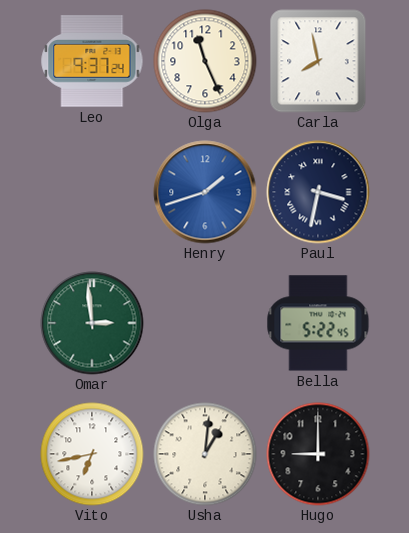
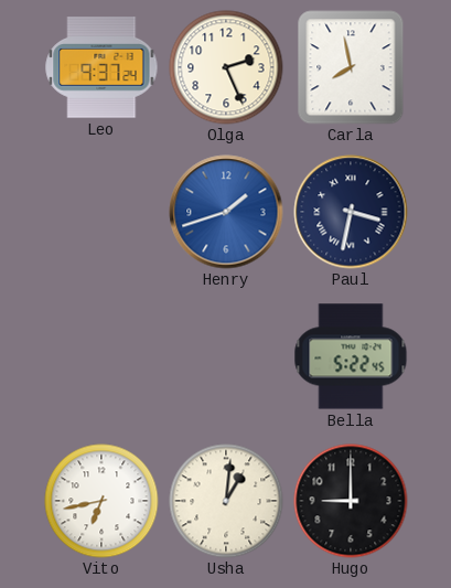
Olga: 11:26 -> 2:26
Omar: 2:59 -> none
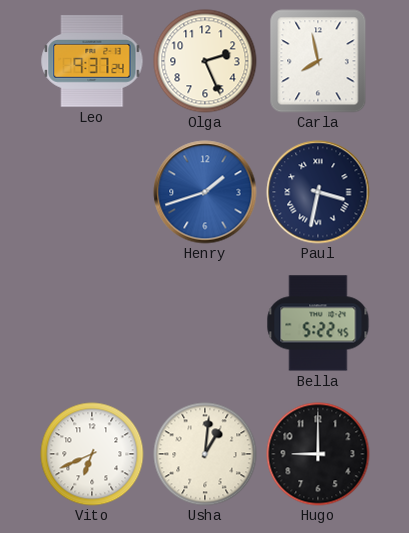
Vito: 6:43 -> 6:41
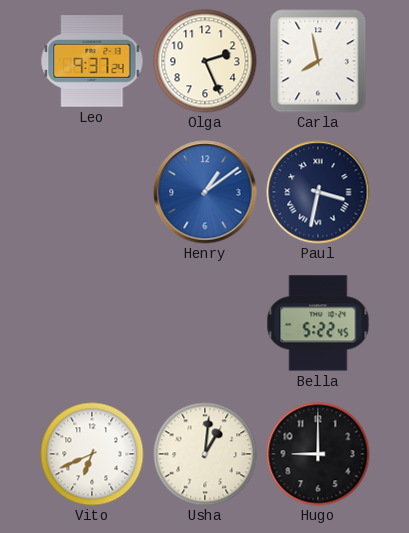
Henry: 1:42 -> 1:09
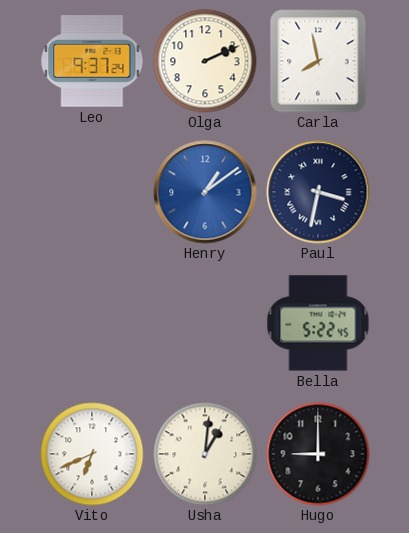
Olga: 2:26 -> 2:11
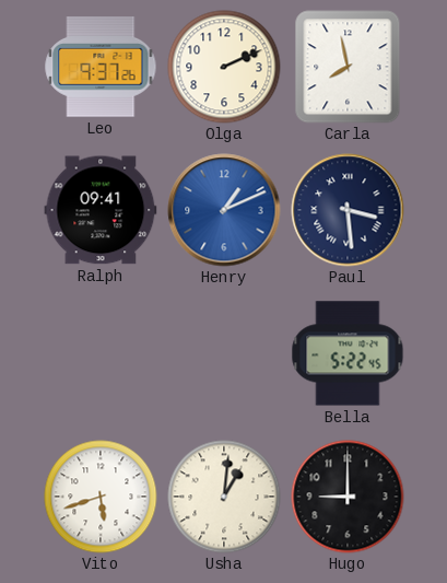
Leo: 9:37:24 -> 9:37:26
Ralph: none -> 09:41
Henry: 1:09 -> 1:11
Paul: 3:32 -> 3:29
Vito: 6:41 -> 5:42
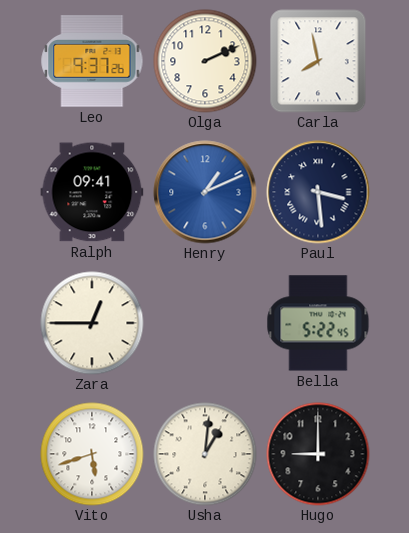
Zara: none -> 12:45
